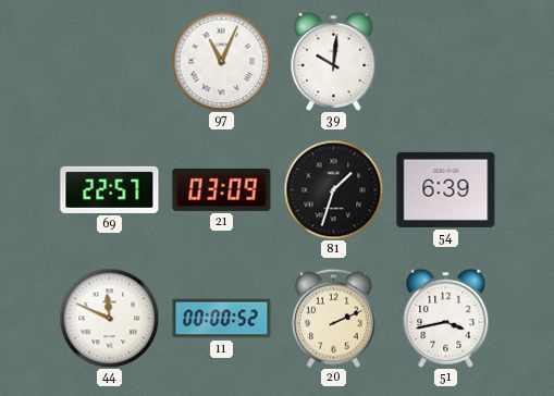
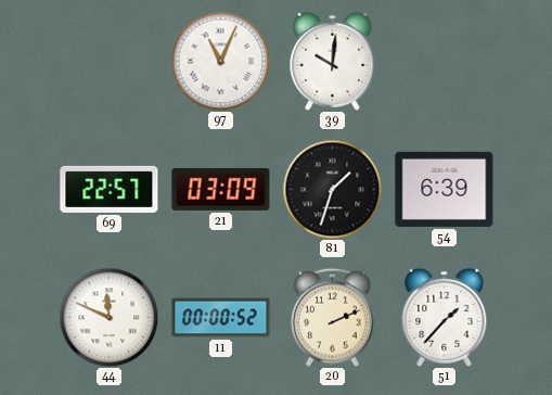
51: 3:43 -> 1:37
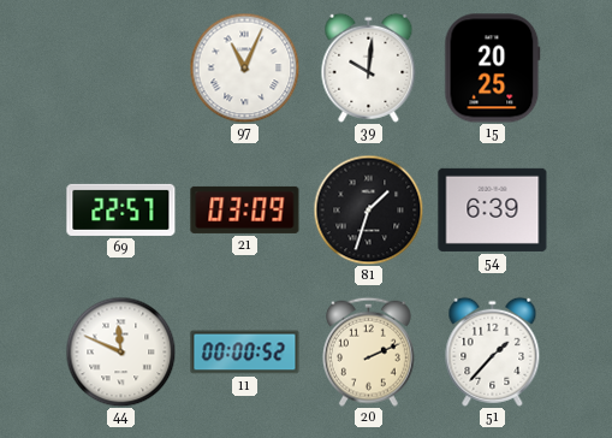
15: none -> 20:25
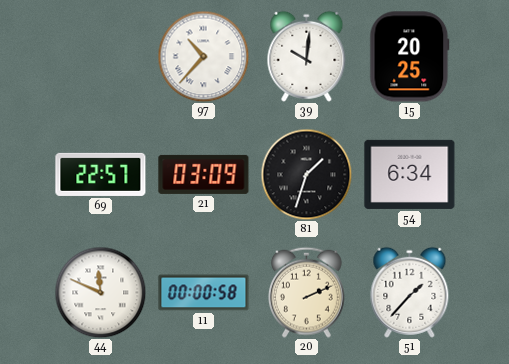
97: 11:04 -> 10:37
54: 6:39 -> 6:34
11: 00:00:52 -> 00:00:58
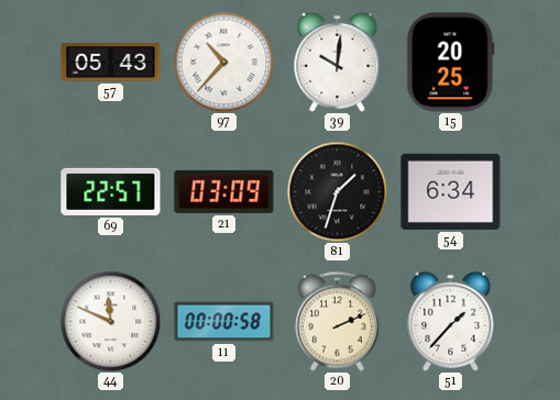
57: none -> 05:43
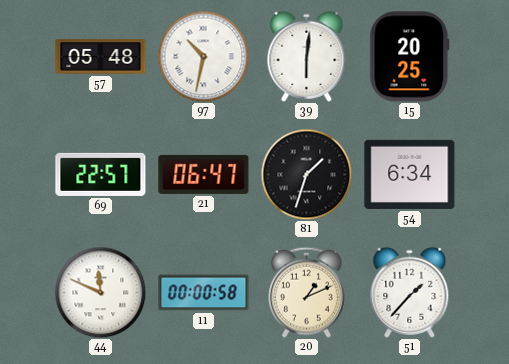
57: 05:43 -> 05:48
97: 10:37 -> 10:32
39: 10:01 -> 6:01
21: 03:09 -> 06:47
20: 2:11 -> 1:11
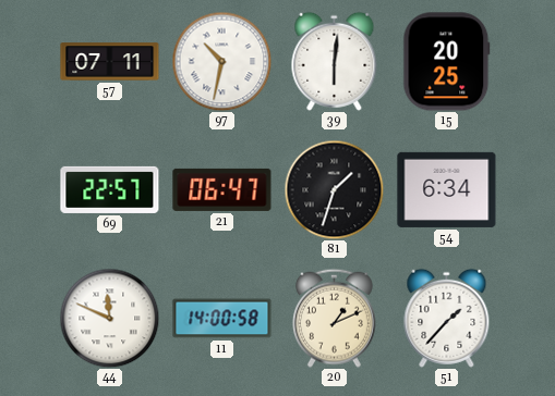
57: 05:48 -> 07:11
11: 00:00 -> 14:00
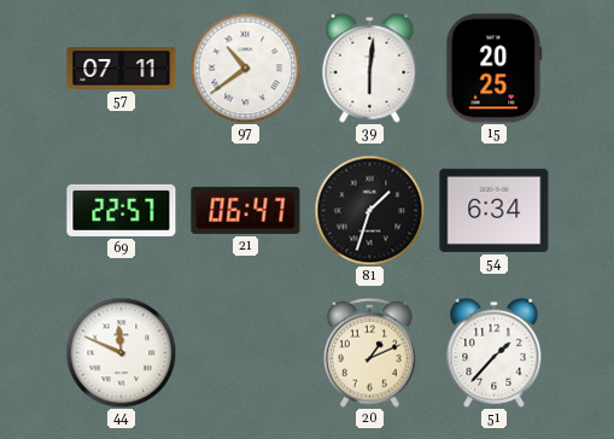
97: 10:32 -> 10:39
11: 14:00 -> none
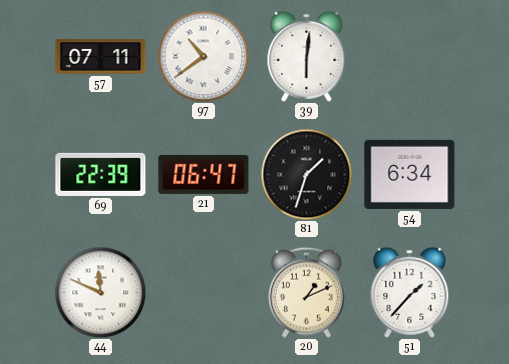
15: 20:25 -> none
69: 22:57 -> 22:39
